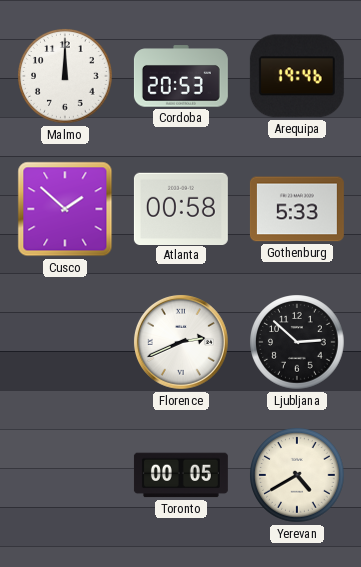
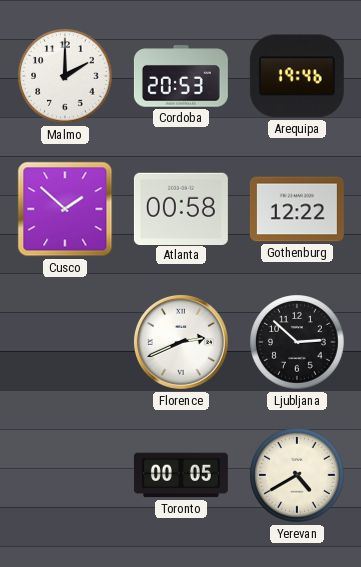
Malmo: 12:00 -> 2:00
Gothenburg: 5:33 -> 12:22
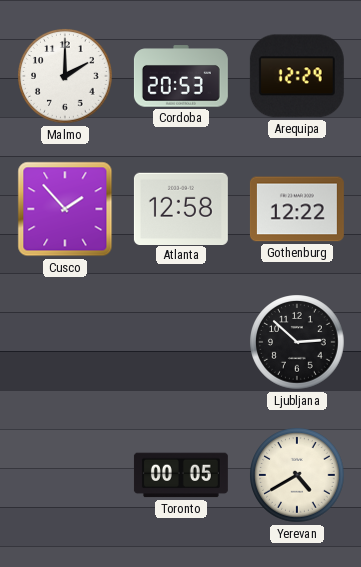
Arequipa: 19:46 -> 12:29
Cusco: 1:52 -> 1:53
Atlanta: 00:58 -> 12:58
Florence: 2:41 -> none
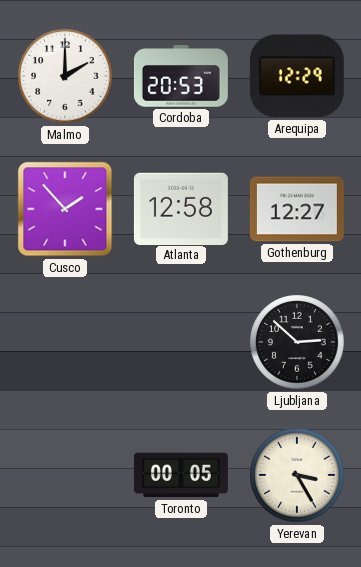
Gothenburg: 12:22 -> 12:27
Yerevan: 4:40 -> 3:25
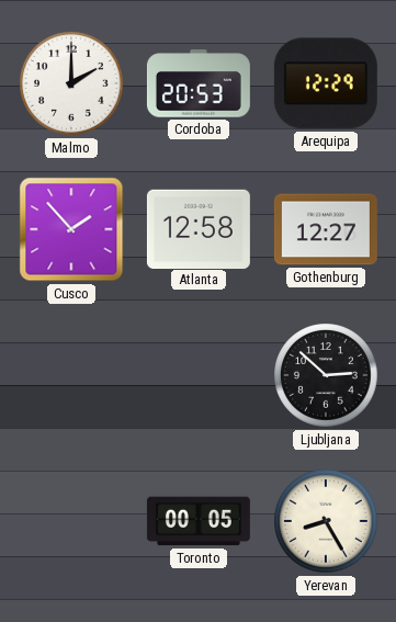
Yerevan: 3:25 -> 8:25
